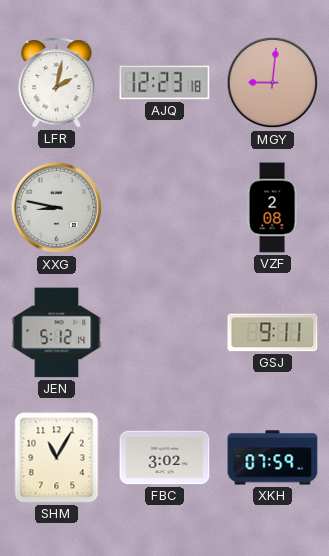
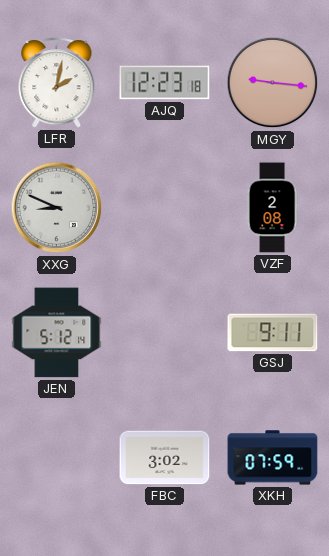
MGY: 9:01 -> 9:16
XXG: 8:47 -> 8:49
SHM: 11:05 -> none
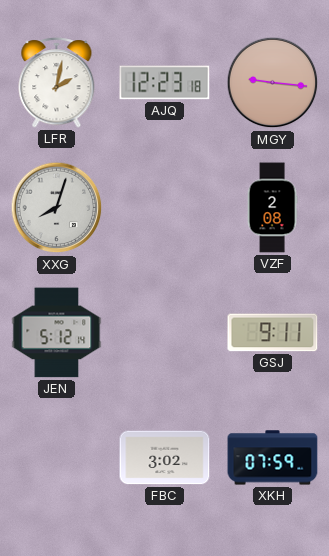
XXG: 8:49 -> 8:03
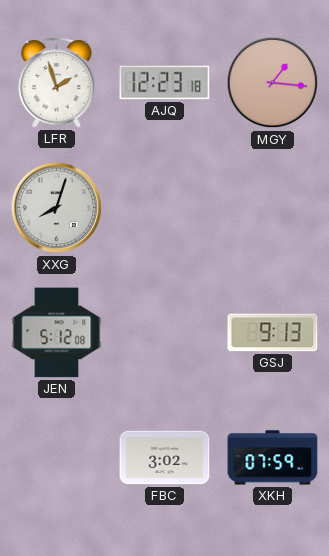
LFR: 2:02 -> 1:57
MGY: 9:16 -> 1:16
VZF: 2:08 -> none
JEN: 5:12:14 -> 5:12:08
GSJ: 9:11 -> 9:13
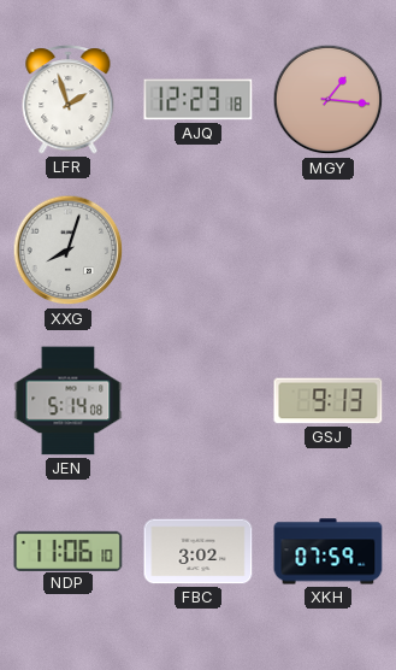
JEN: 5:12 -> 5:14
NDP: none -> 11:06
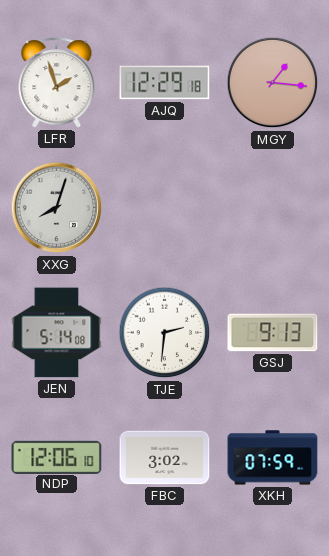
AJQ: 12:23 -> 12:29
TJE: none -> 2:31
NDP: 11:06 -> 12:06
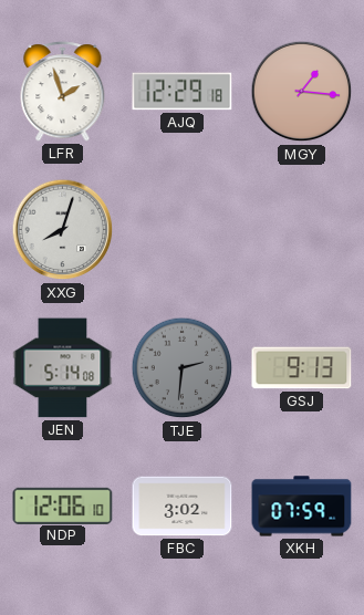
TJE dial: white -> grey
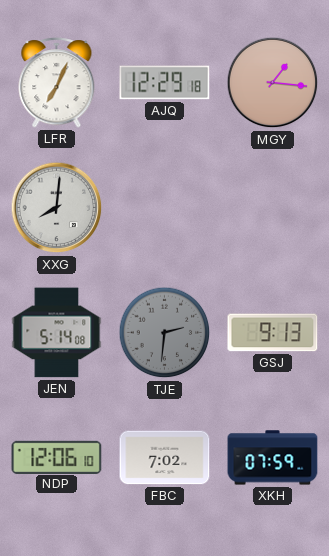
LFR: 1:57 -> 7:04
XXG: 8:03 -> 8:01
FBC: 3:02 -> 7:02
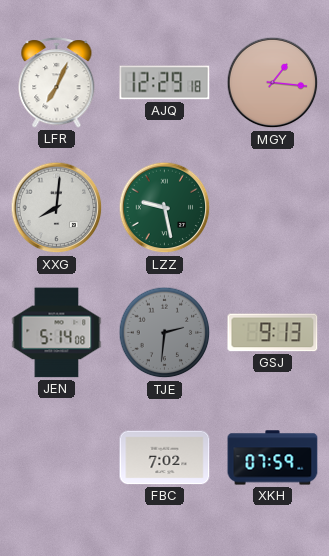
LZZ: none -> 9:28
NDP: 12:06 -> none
